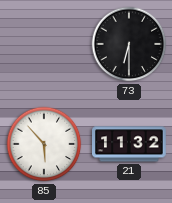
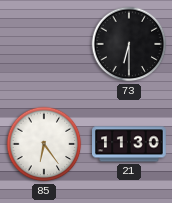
85: 5:53 -> 6:24
21: 11:32 -> 11:30
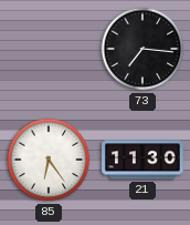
73: 6:30 -> 7:16
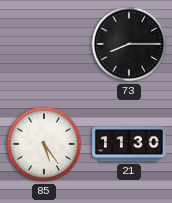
73: 7:16 -> 8:15
85: 6:24 -> 5:24
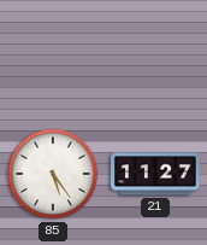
73: 8:15 -> none
21: 11:30 -> 11:27
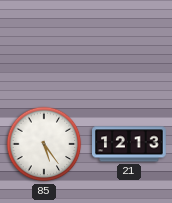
21: 11:27 -> 12:13
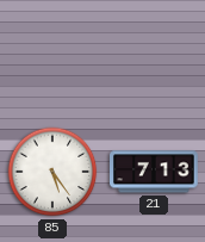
21: 12:13 -> 7:13
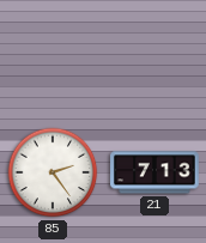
85: 5:24 -> 2:24
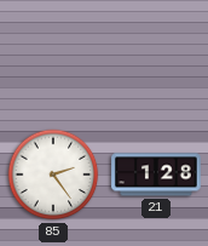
21: 7:13 -> 1:28
